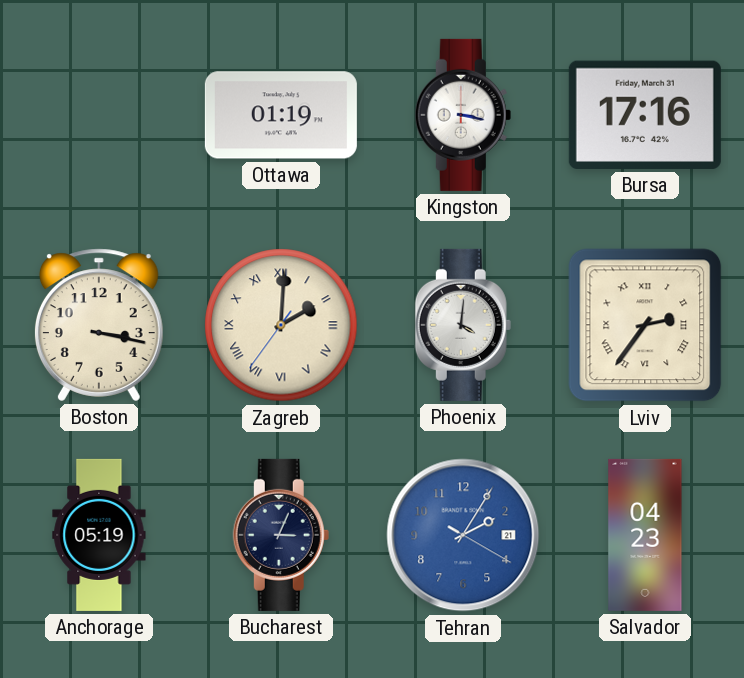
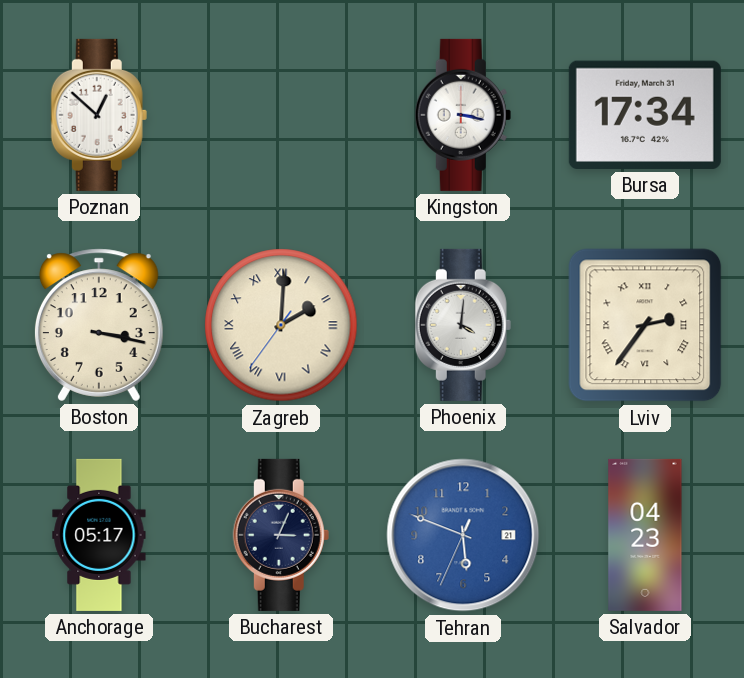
Poznan: none -> 12:52
Ottawa: 01:19 -> none
Bursa: 17:16 -> 17:34
Anchorage: 05:19 -> 05:17
Tehran: 2:05 -> 5:48
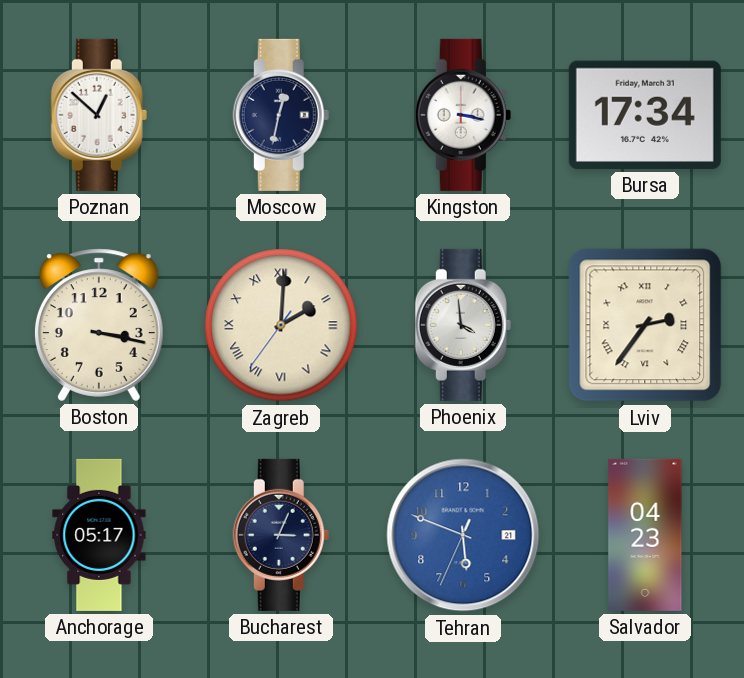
Moscow: none -> 12:32
Phoenix: 4:01 -> 3:59
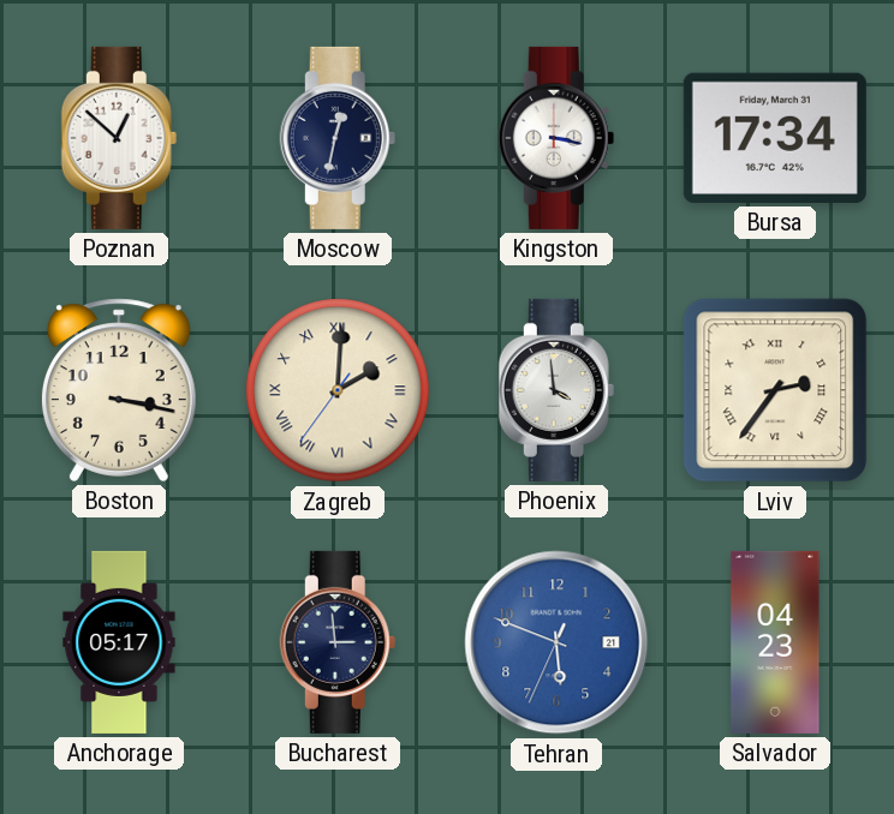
Bucharest: 3:04 -> 2:59
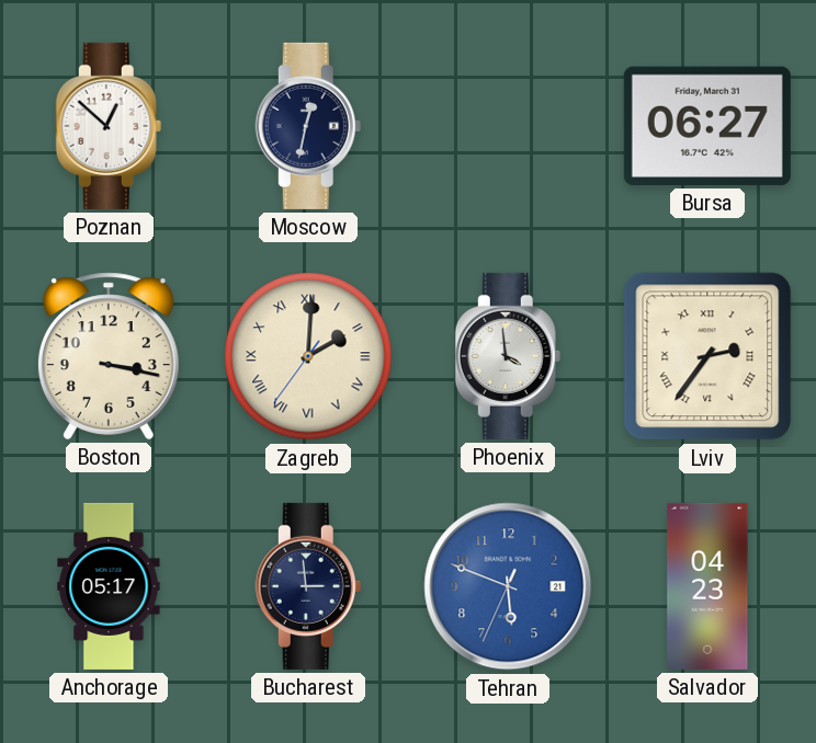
Kingston: 3:17 -> none
Bursa: 17:34 -> 06:27
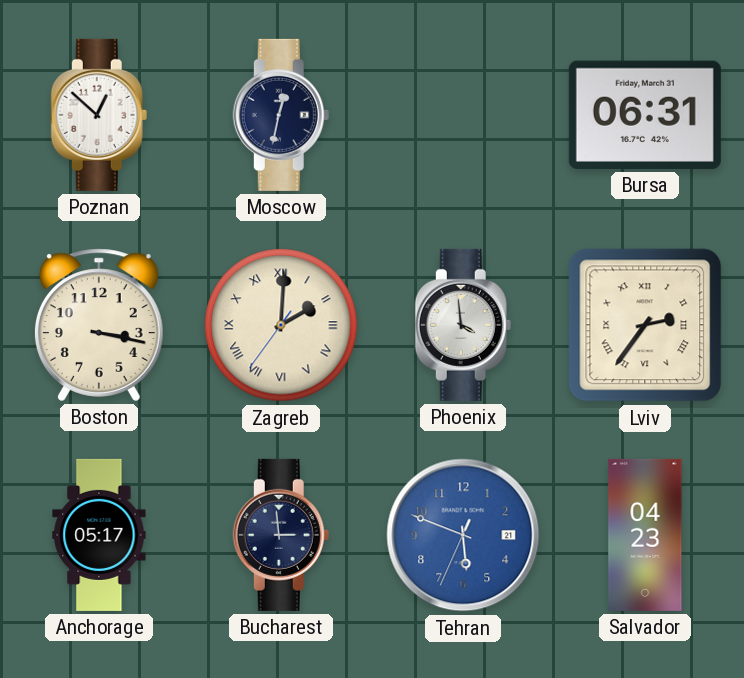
Bursa: 06:27 -> 06:31
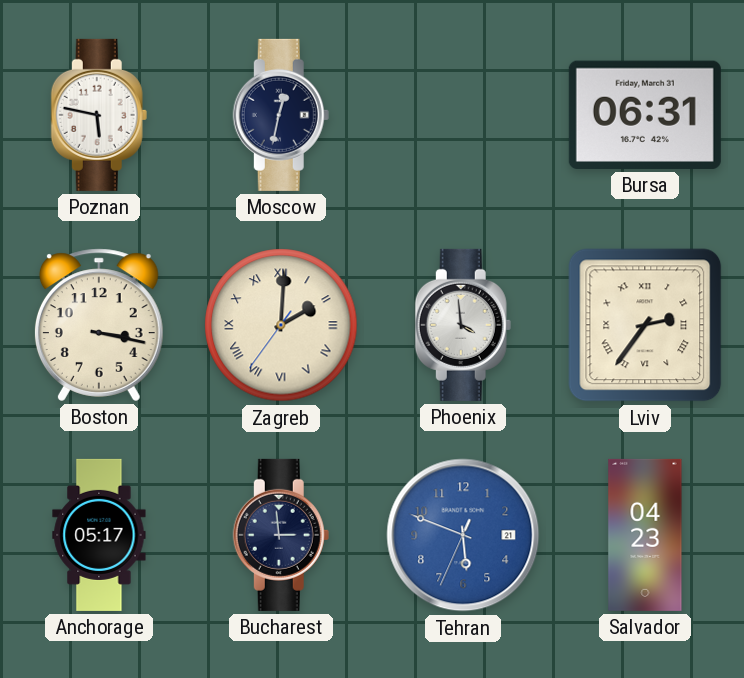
Poznan: 12:52 -> 5:47
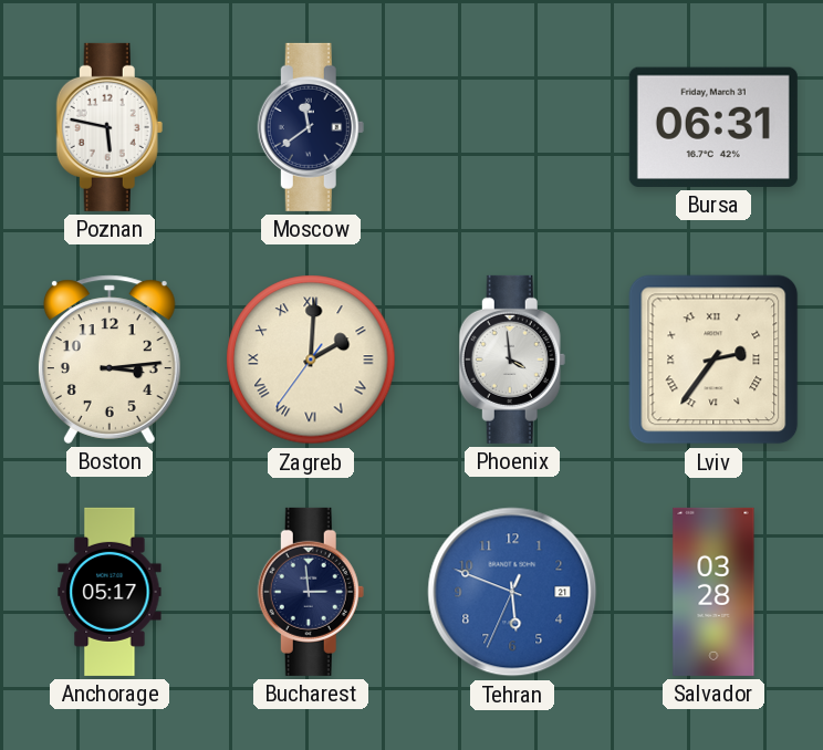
Moscow: 12:32 -> 11:39
Boston: 3:17 -> 3:14
Salvador: 04:23 -> 03:28
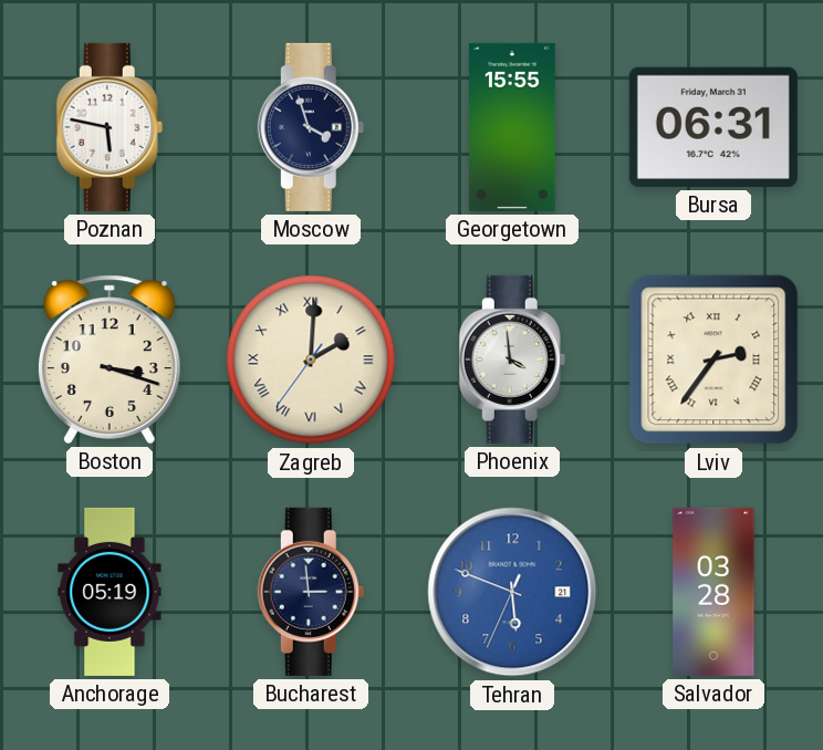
Moscow: 11:39 -> 3:57
Georgetown: none -> 15:55
Boston: 3:14 -> 3:18
Anchorage: 05:17 -> 05:19
